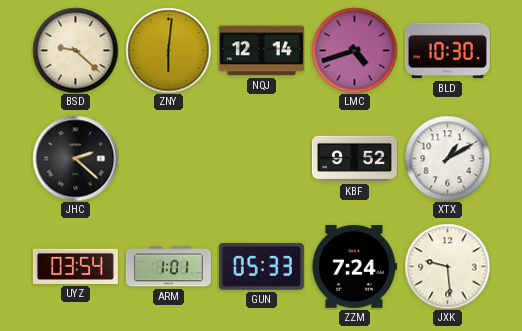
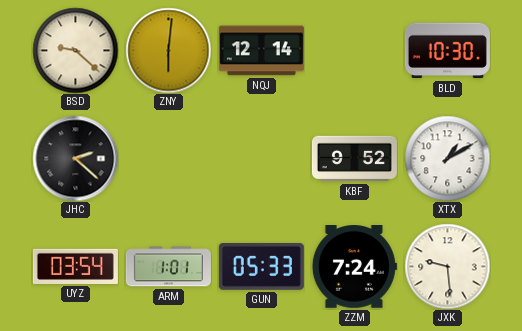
LMC: 4:42 -> none
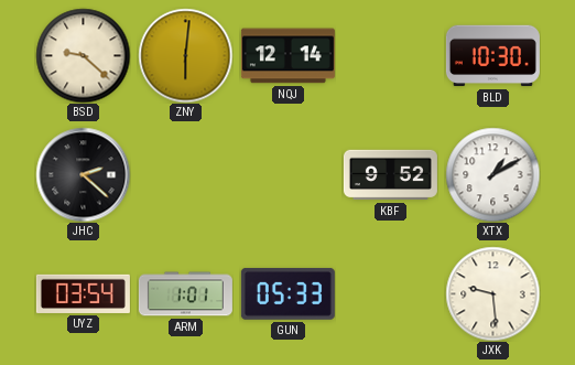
ZZM: 7:24 -> none
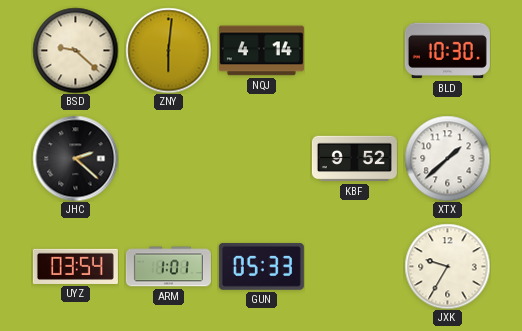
NQJ: 12:14 -> 4:14
XTX: 1:10 -> 1:38
JXK: 9:29 -> 9:35
